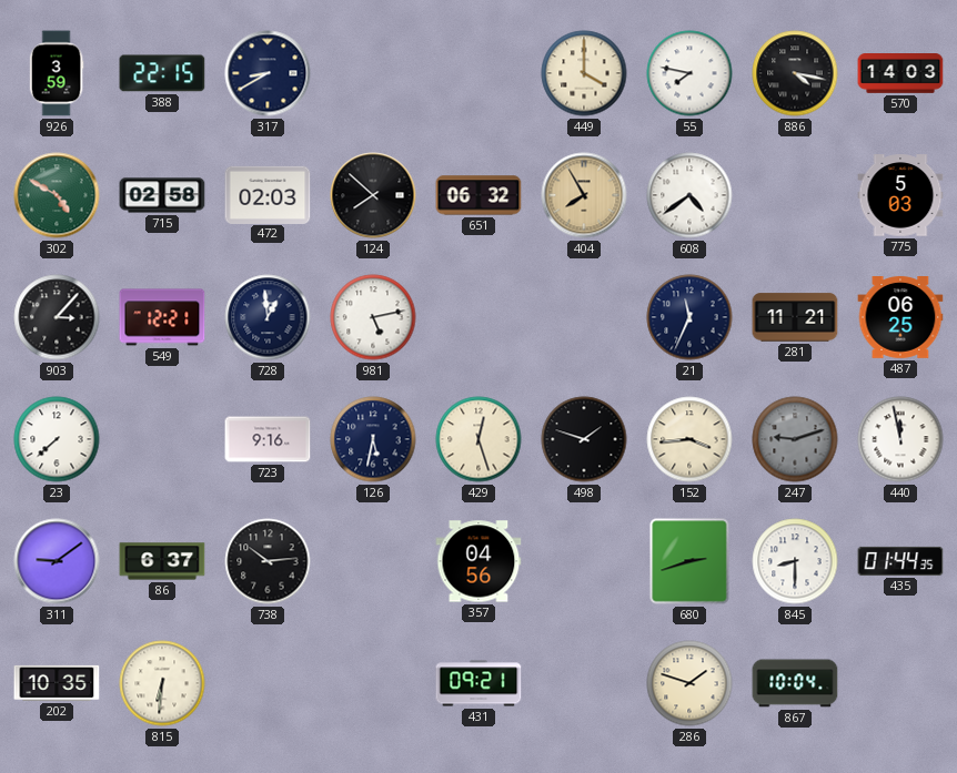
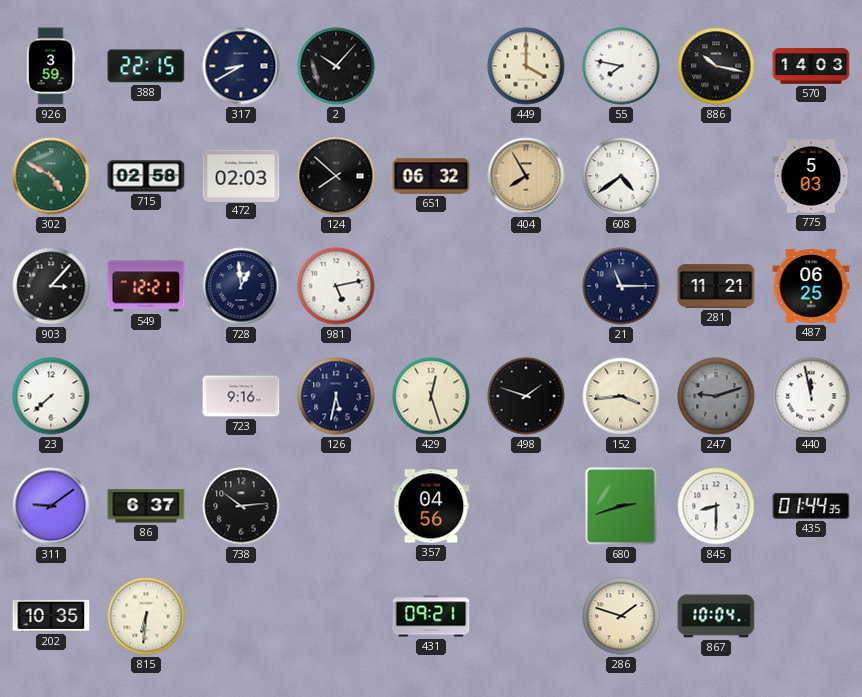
2: none -> 10:07
886: 4:17 -> 10:17
21: 11:34 -> 11:15
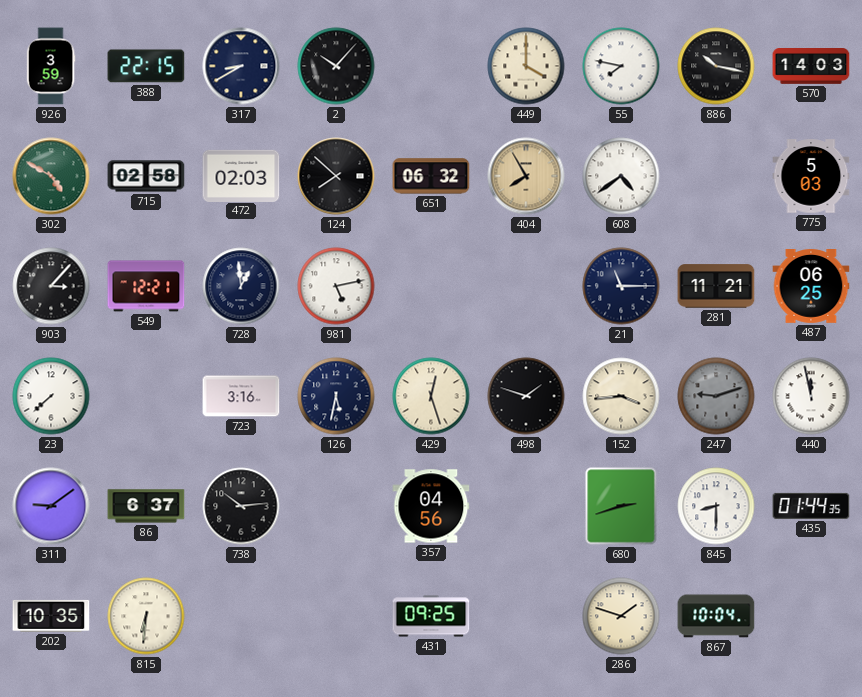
723: 9:16 -> 3:16
431: 09:21 -> 09:25
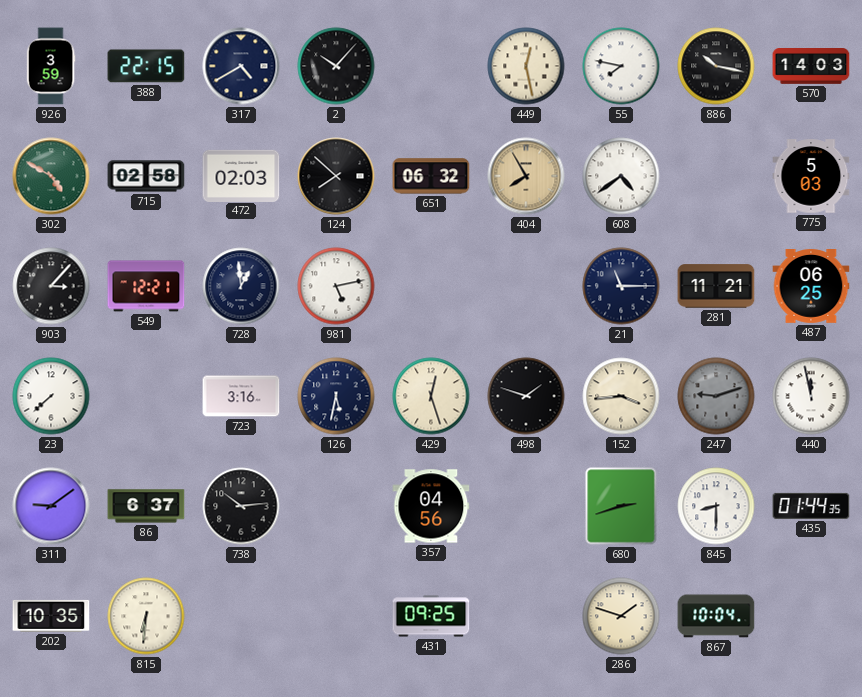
317: 8:40 -> 4:40
449: 4:00 -> 12:28
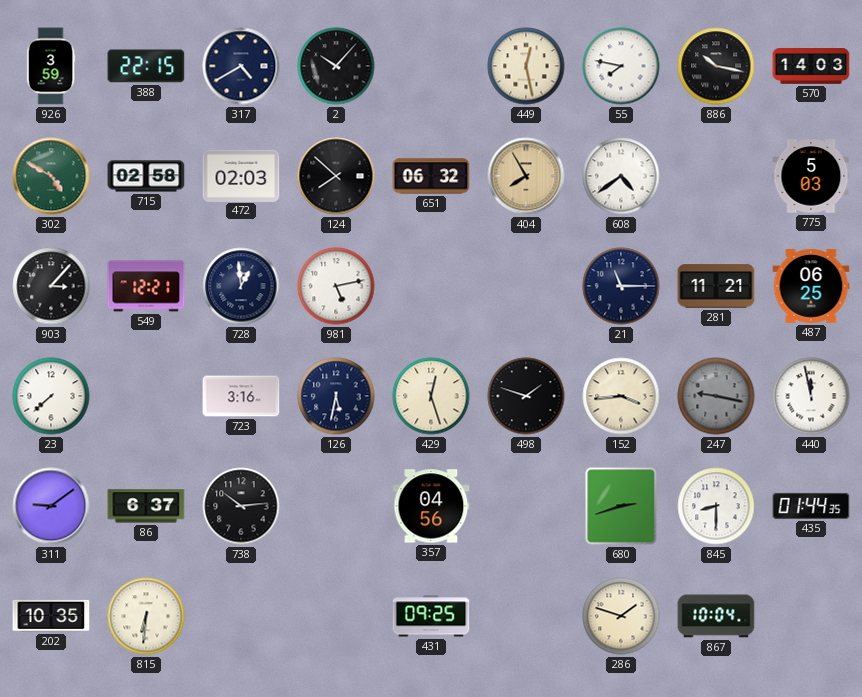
247: 9:12 -> 9:17
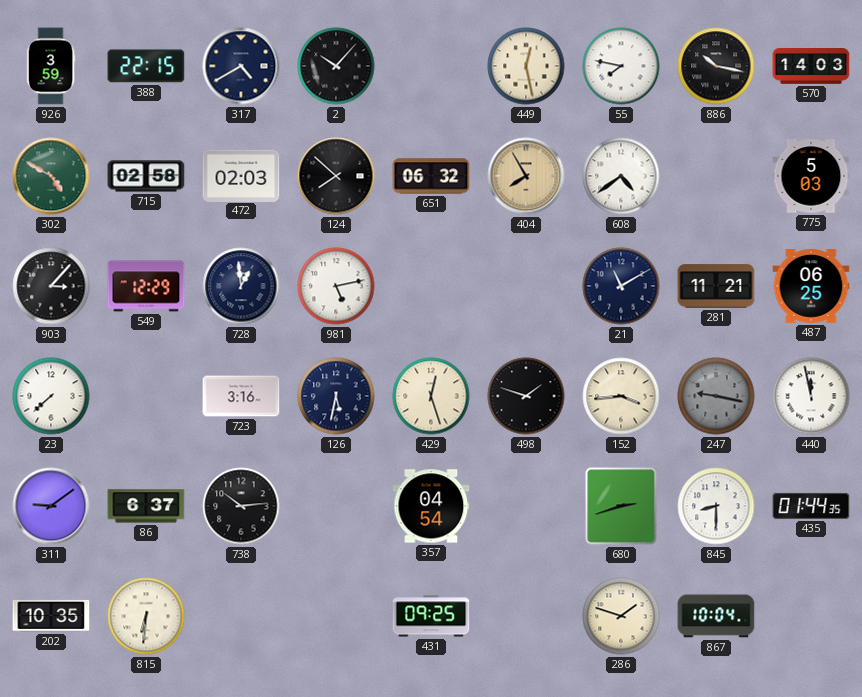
549: 12:21 -> 12:29
21: 11:15 -> 11:10
357: 04:56 -> 04:54
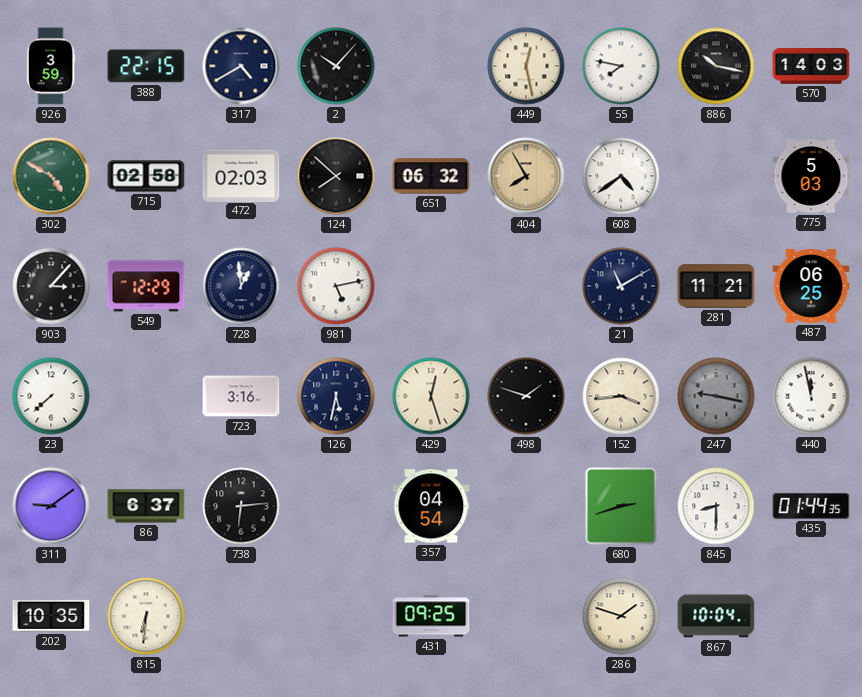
738: 10:14 -> 6:14
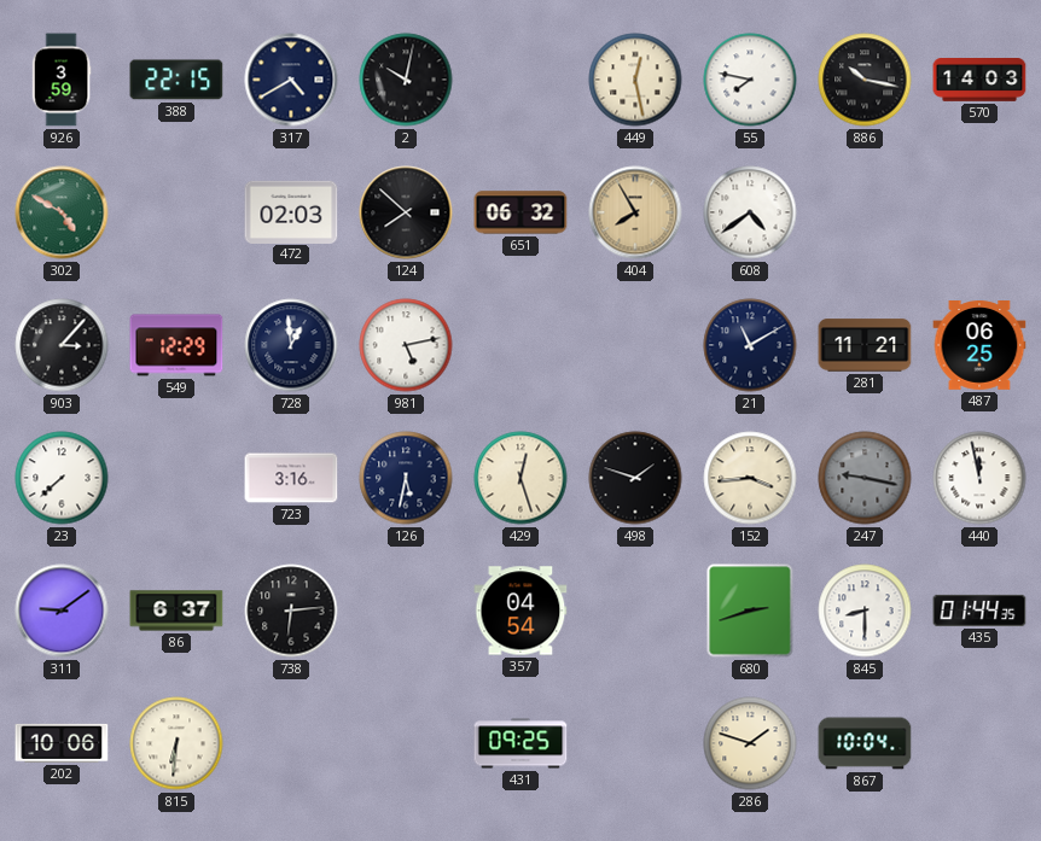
2: 10:07 -> 10:02
715: 02:58 -> none
775: 5:03 -> none
202: 10:35 -> 10:06
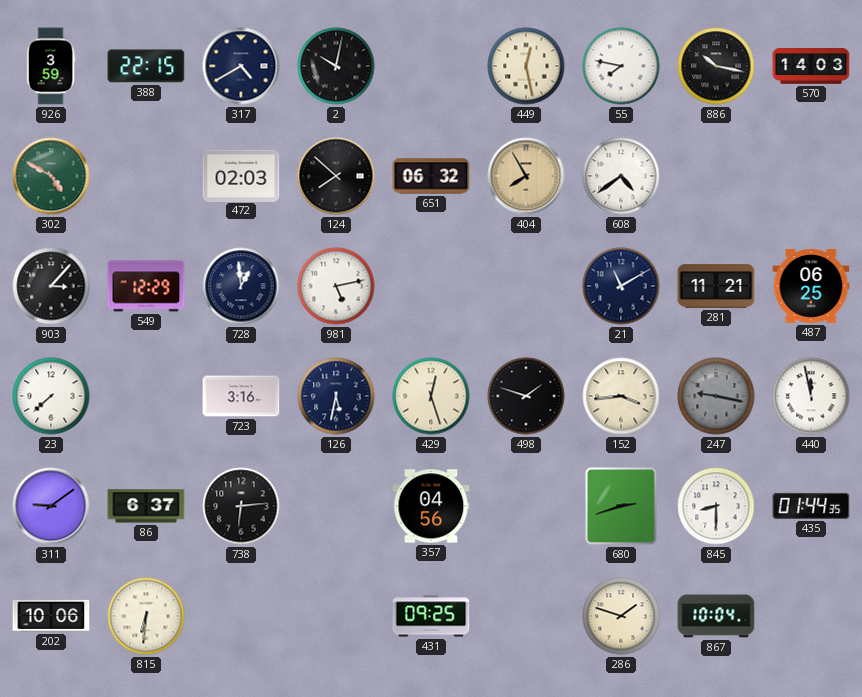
357: 04:54 -> 04:56
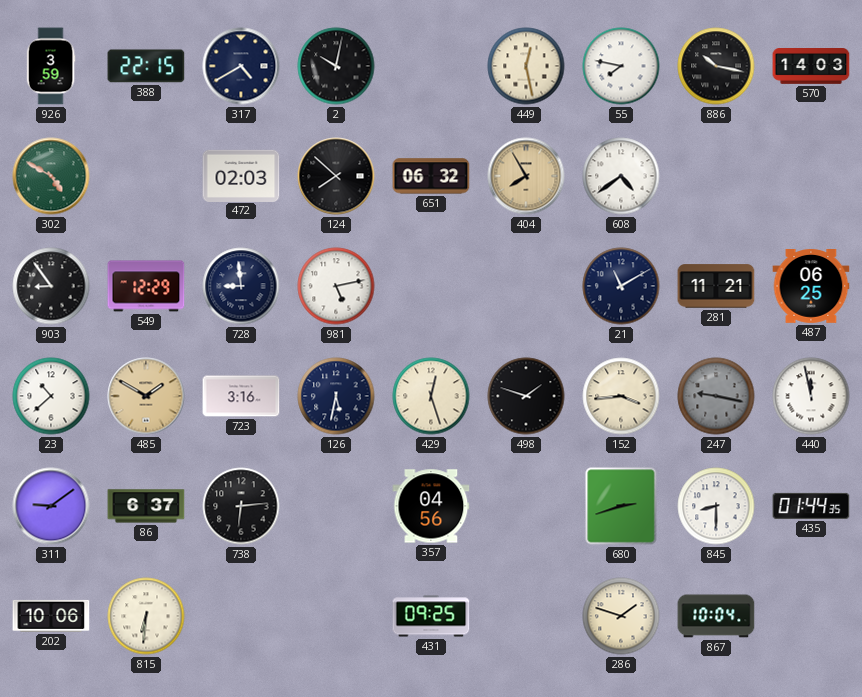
903: 3:07 -> 8:54
728: 12:59 -> 8:59
23: 7:38 -> 10:38
485: none -> 1:50
